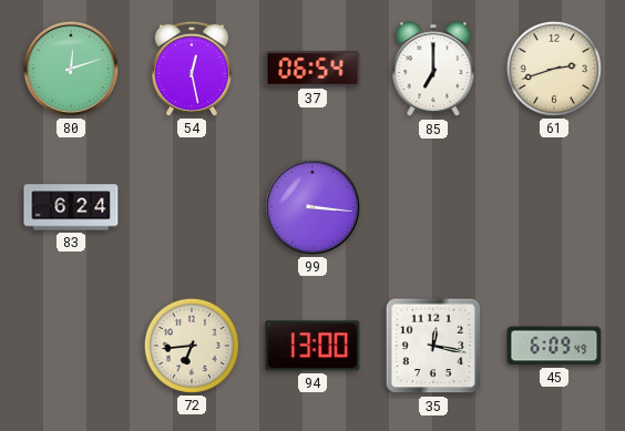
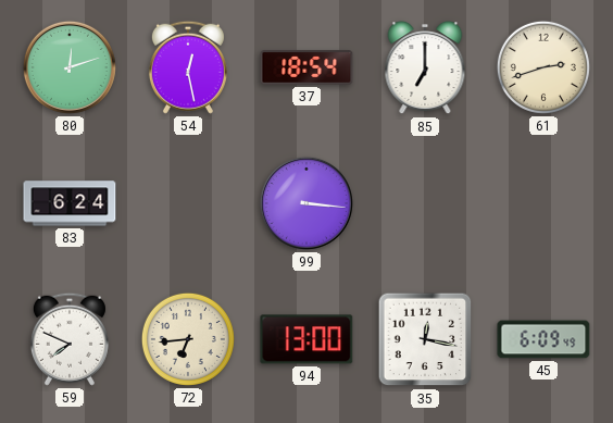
37: 06:54 -> 18:54
59: none -> 7:49
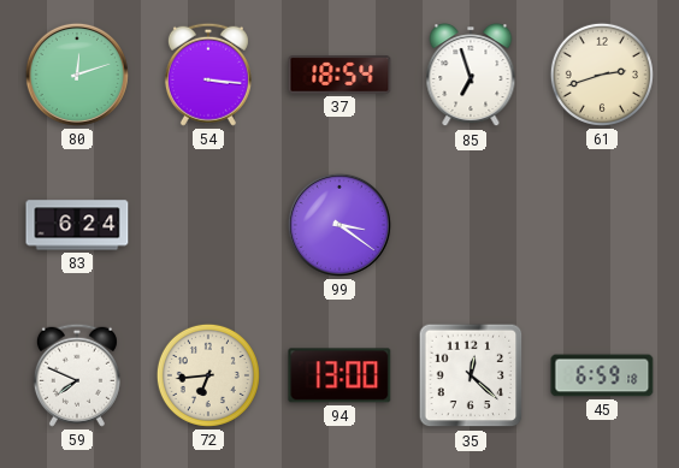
54: 12:28 -> 3:16
85: 7:00 -> 6:57
99: 3:16 -> 3:21
35: 12:17 -> 12:22
45: 6:09 -> 6:59
